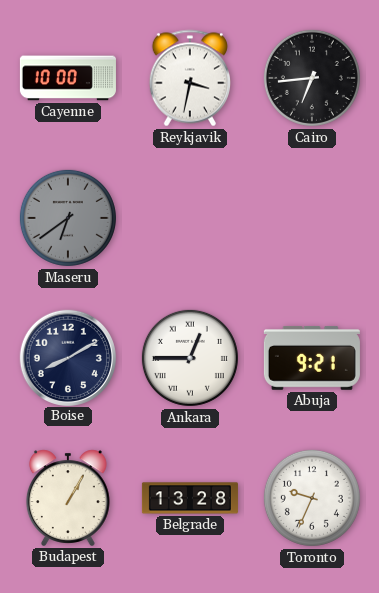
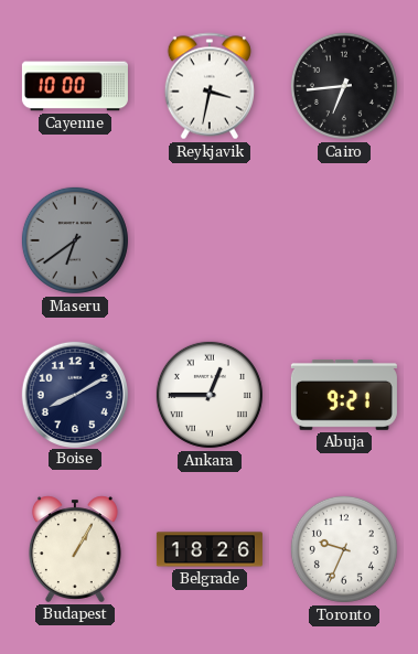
Belgrade: 13:28 -> 18:26
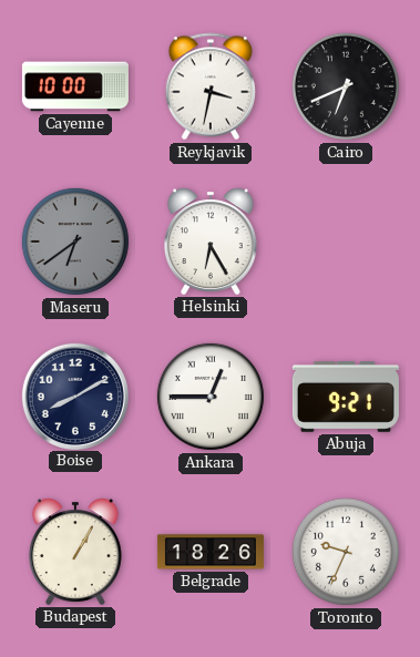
Cairo: 6:44 -> 6:41
Helsinki: none -> 6:25
